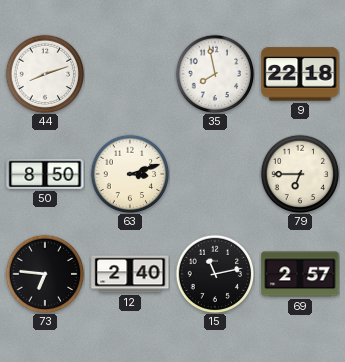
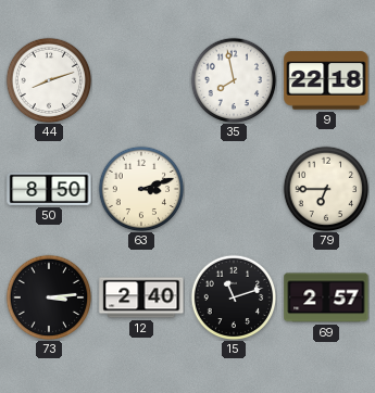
73: 6:46 -> 3:14
15: 11:13 -> 11:12
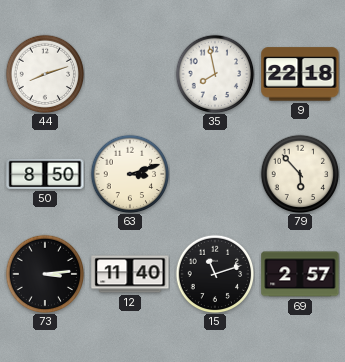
79: 6:45 -> 5:53
12: 2:40 -> 11:40
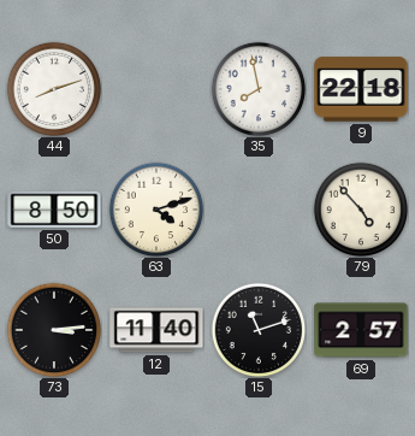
63: 3:12 -> 4:12
79: 5:53 -> 4:53
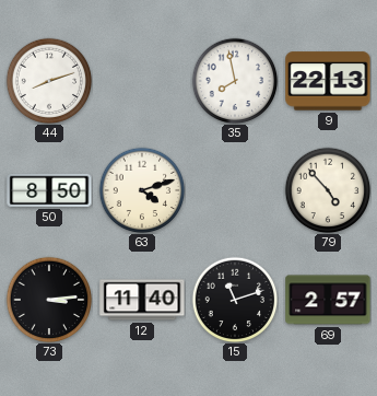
9: 22:18 -> 22:13
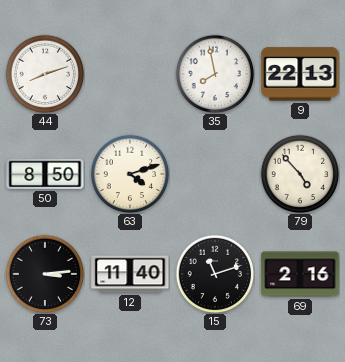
69: 2:57 -> 2:16
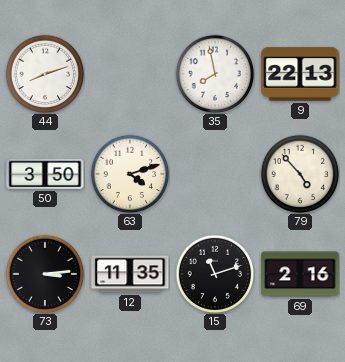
50: 8:50 -> 3:50
12: 11:40 -> 11:35
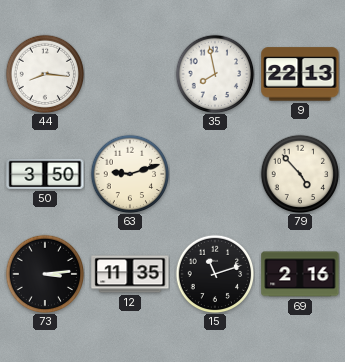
44: 8:12 -> 8:16
63: 4:12 -> 9:12
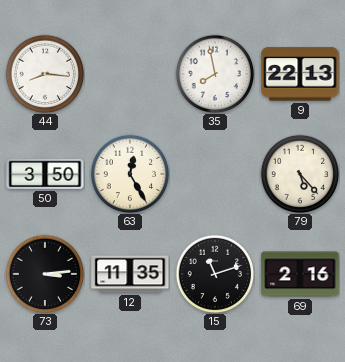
63: 9:12 -> 12:25
79: 4:53 -> 5:23
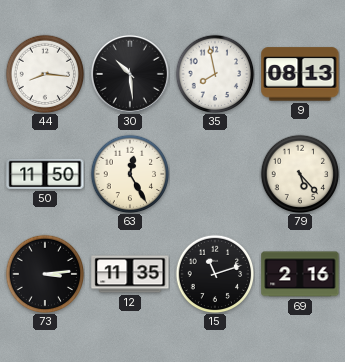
30: none -> 10:29
9: 22:13 -> 08:13
50: 3:50 -> 11:50
